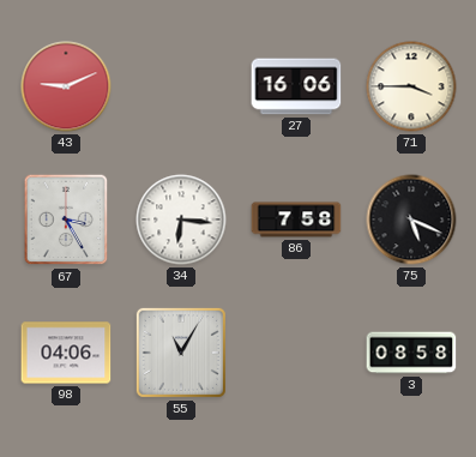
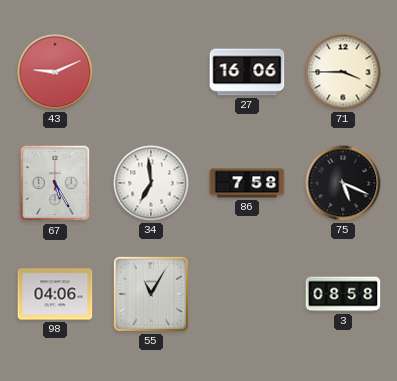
67: 3:25 -> 5:25
34: 6:16 -> 6:59
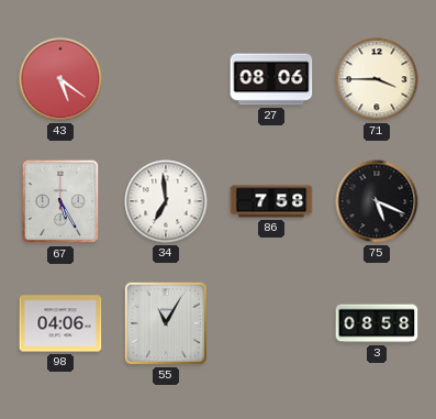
43: 9:11 -> 5:21
27: 16:06 -> 08:06
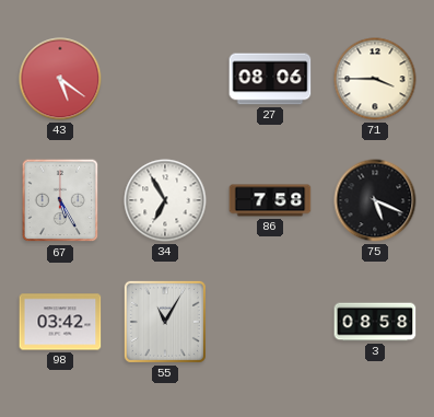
34: 6:59 -> 6:55
98: 04:06 -> 03:42
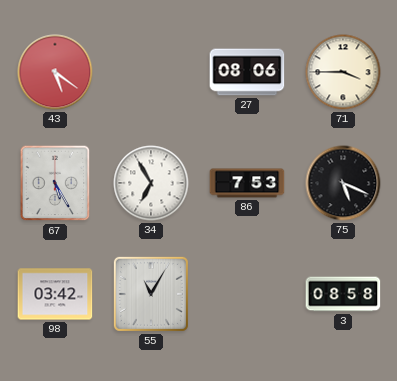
86: 7:58 -> 7:53
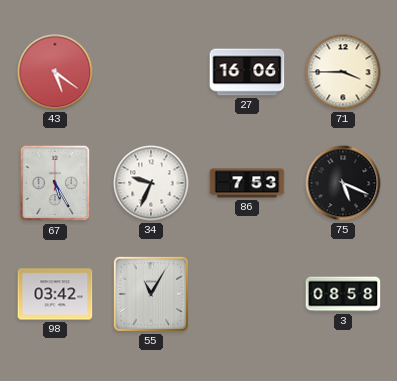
27: 08:06 -> 16:06
34: 6:55 -> 9:34
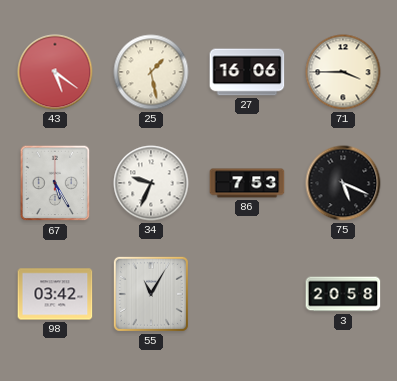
25: none -> 1:28
3: 08:58 -> 20:58
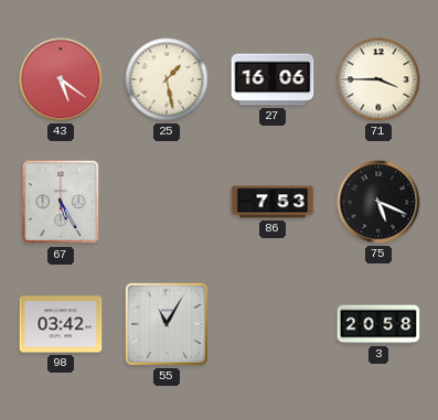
34: 9:34 -> none
